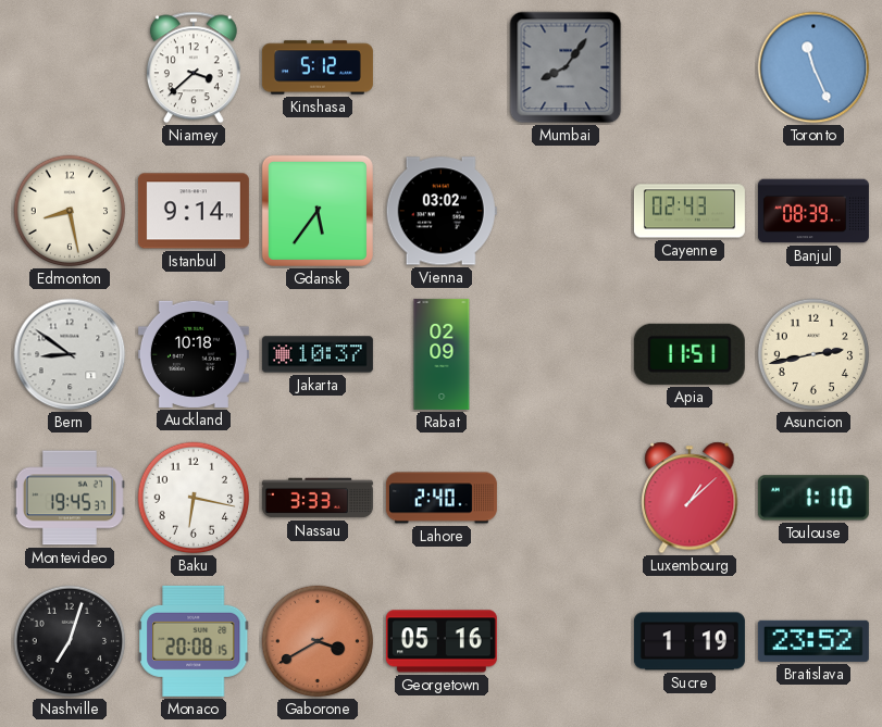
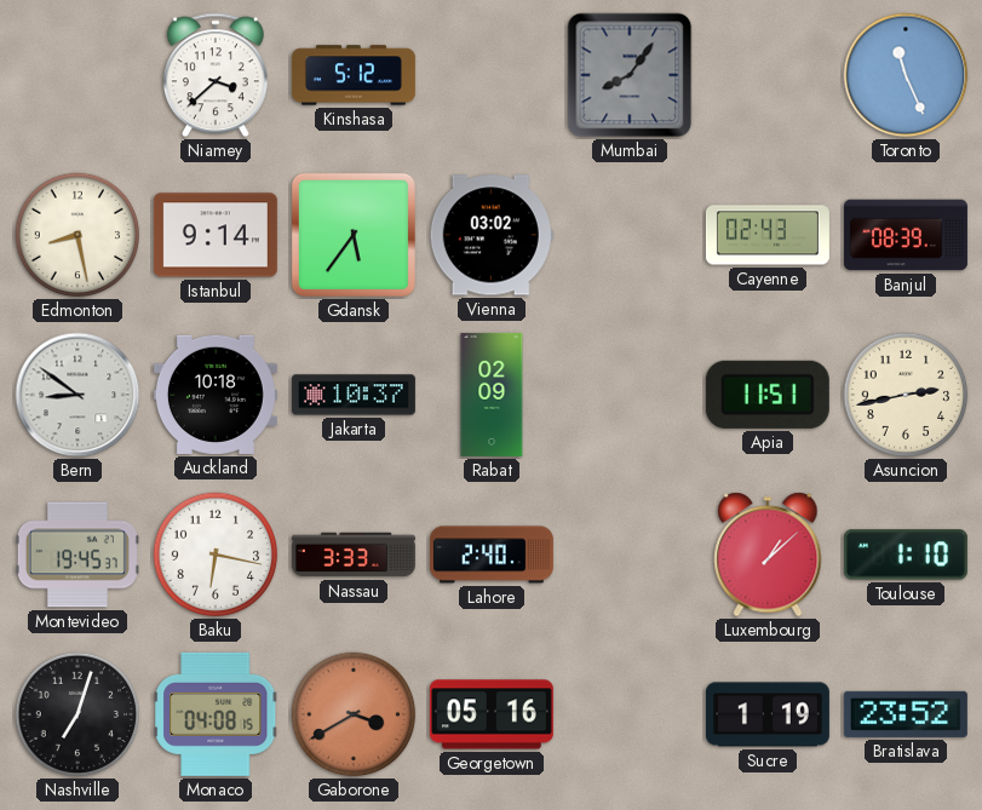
Monaco: 20:08 -> 04:08
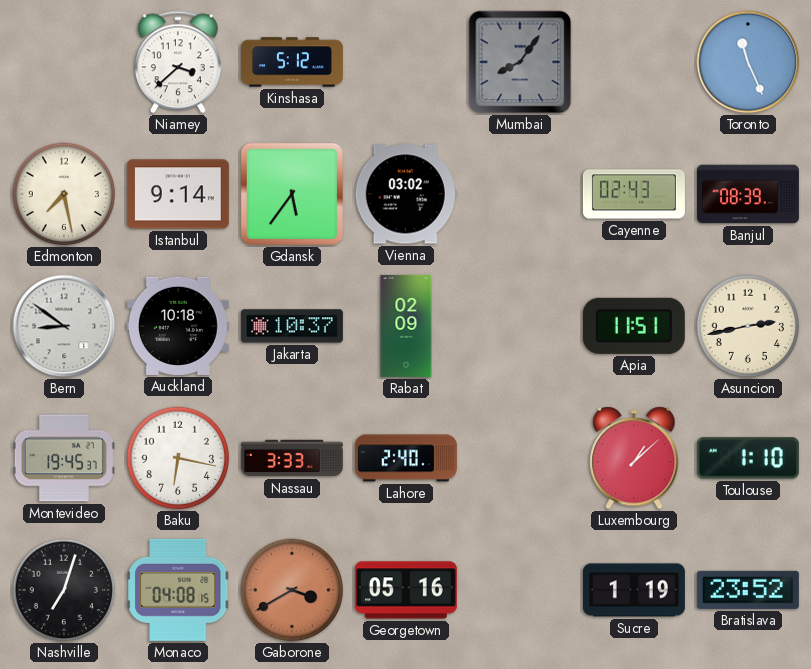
Edmonton: 8:28 -> 7:28
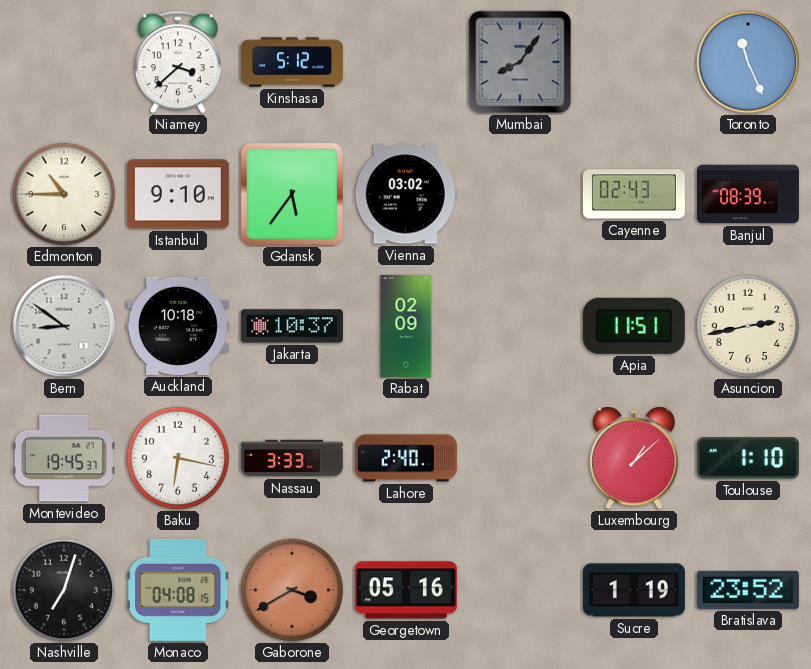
Edmonton: 7:28 -> 10:45
Istanbul: 9:14 -> 9:10
